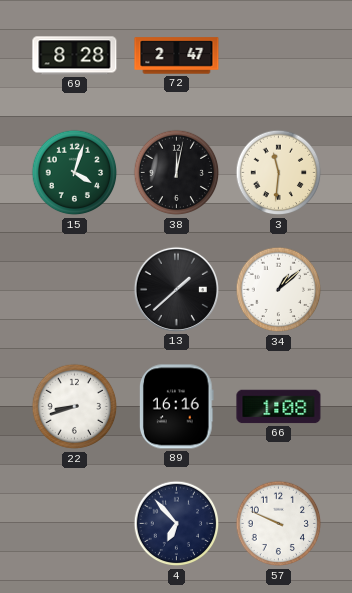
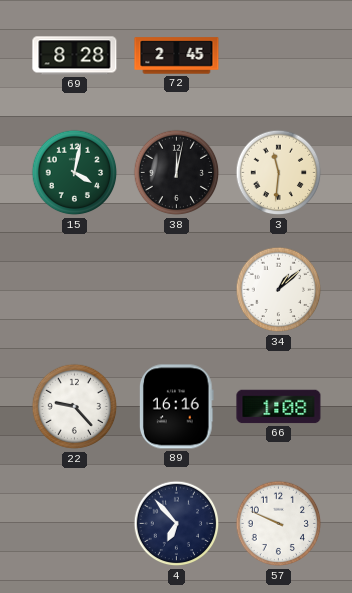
72: 2:47 -> 2:45
15: 4:03 -> 4:02
13: 1:38 -> none
22: 8:42 -> 9:23
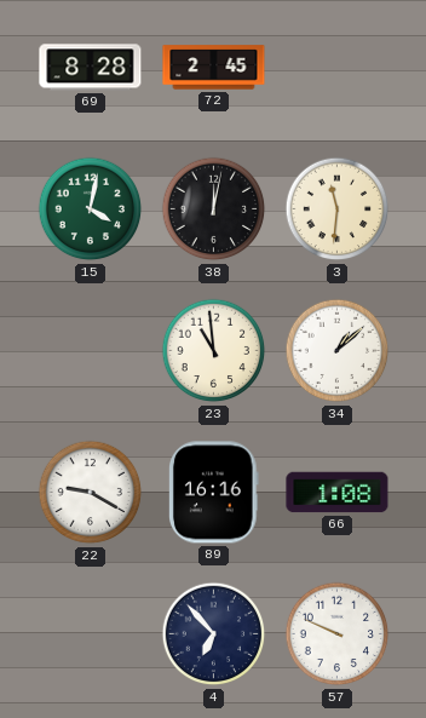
23: none -> 10:59
22: 9:23 -> 9:20
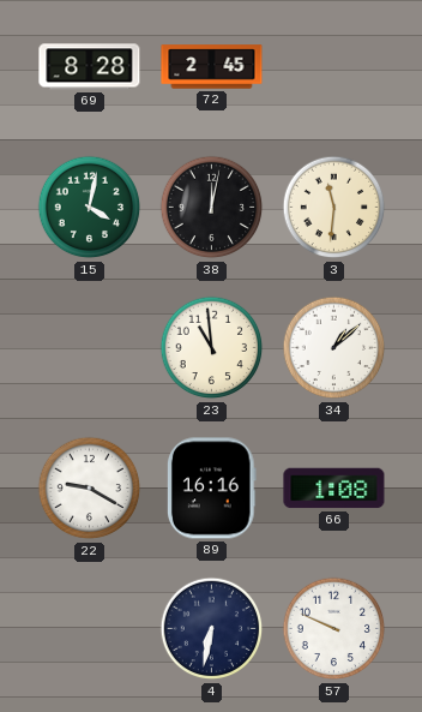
4: 6:53 -> 6:32
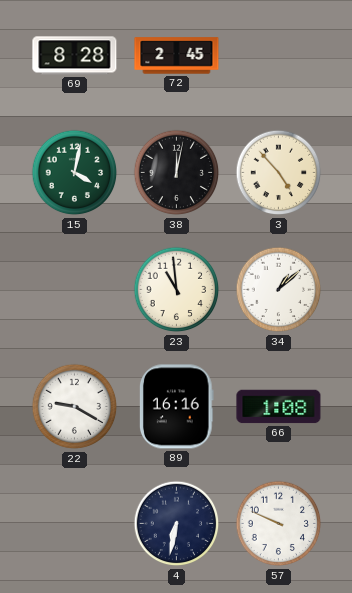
3: 11:31 -> 4:53
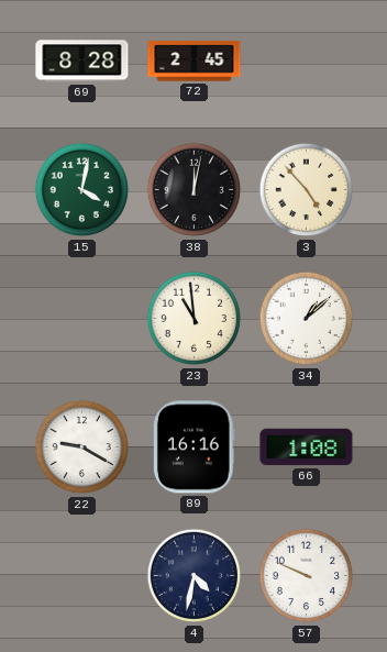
4: 6:32 -> 4:32
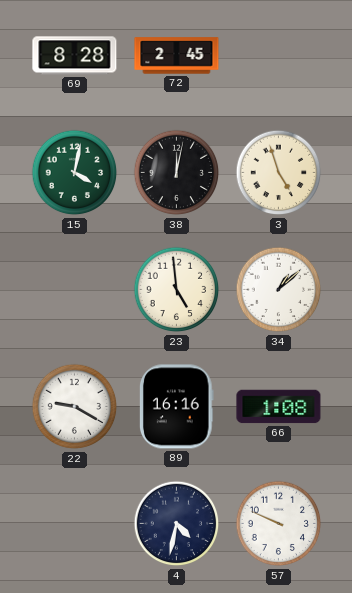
3: 4:53 -> 4:57
23: 10:59 -> 4:59
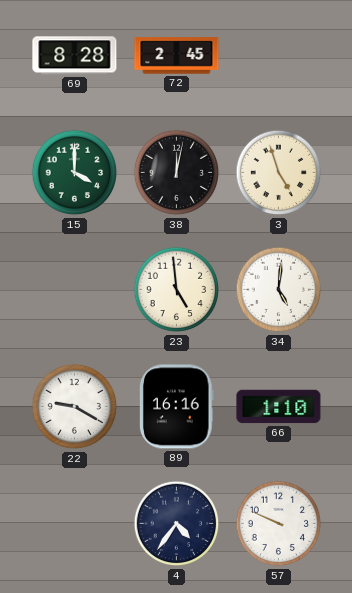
15: 4:02 -> 4:00
34: 1:08 -> 5:01
66: 1:08 -> 1:10
4: 4:32 -> 4:36
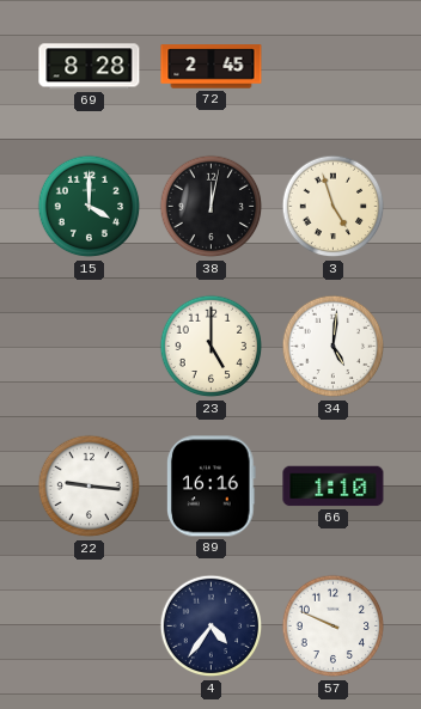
23: 4:59 -> 5:00
22: 9:20 -> 9:16
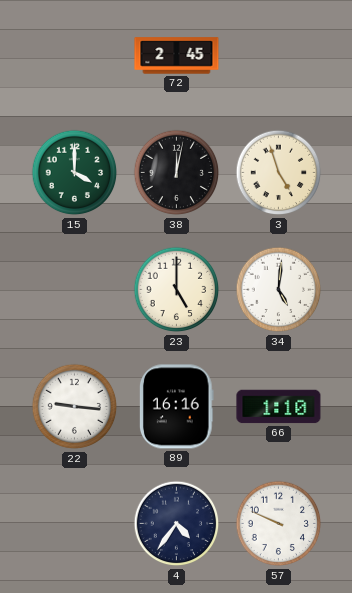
69: 8:28 -> none
